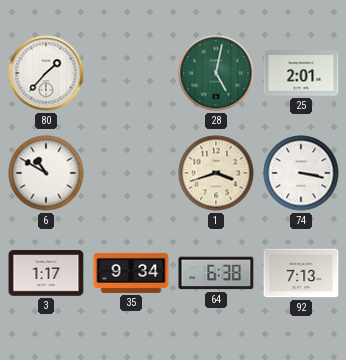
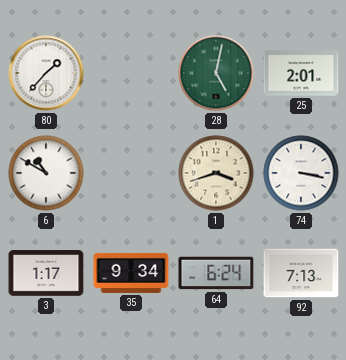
64: 6:38 -> 6:24
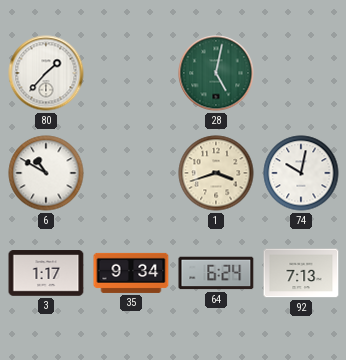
25: 2:01 -> none
74: 3:17 -> 10:02
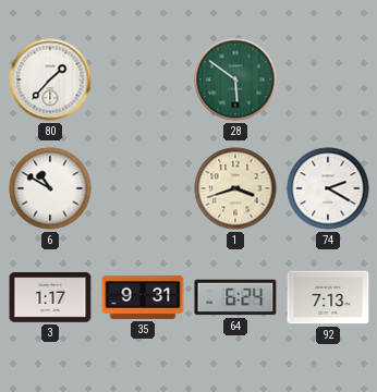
28: 5:02 -> 5:51
74: 10:02 -> 2:20
35: 9:34 -> 9:31
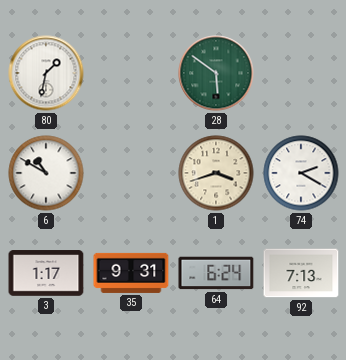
80: 1:37 -> 1:32
